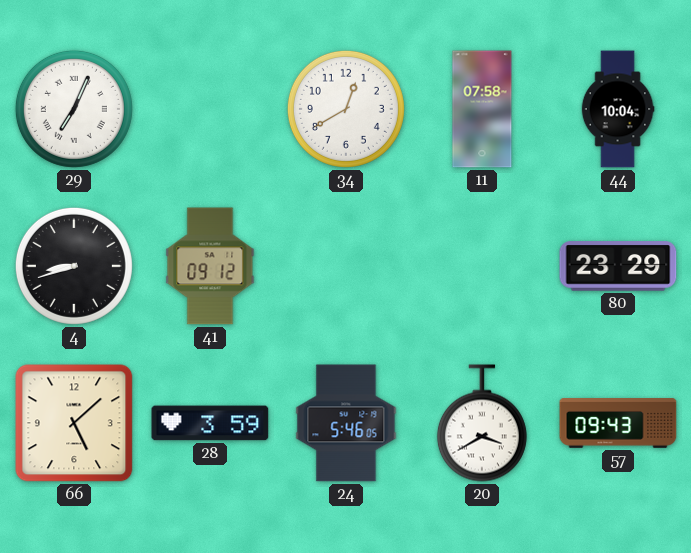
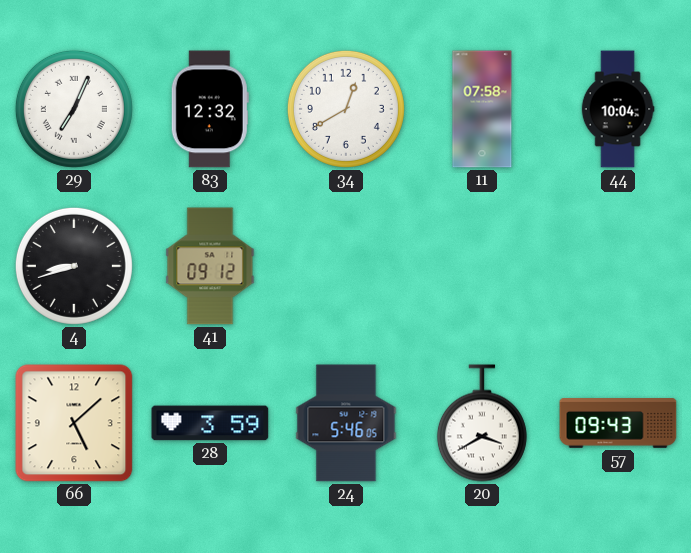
83: none -> 12:32
80: 23:29 -> none
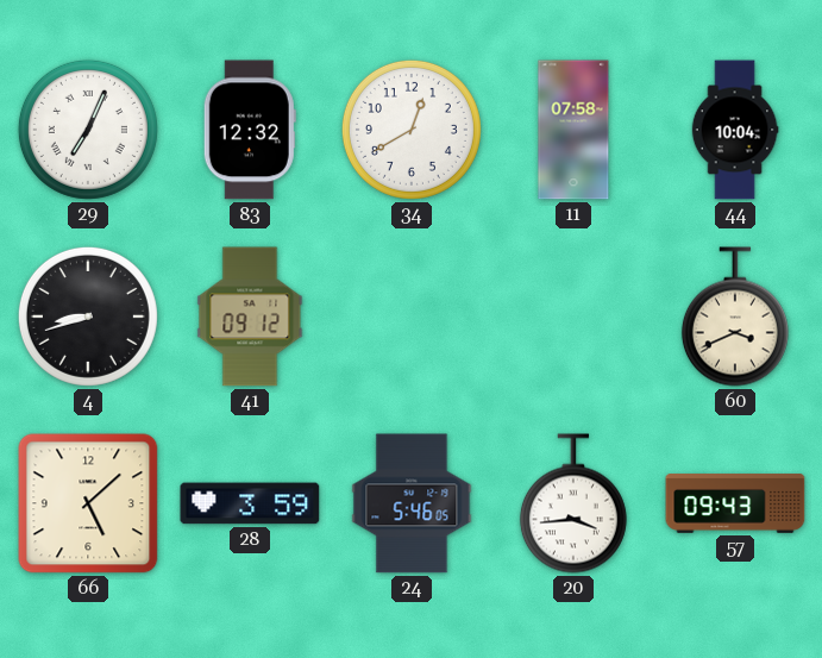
60: none -> 3:41
20: 3:40 -> 3:44
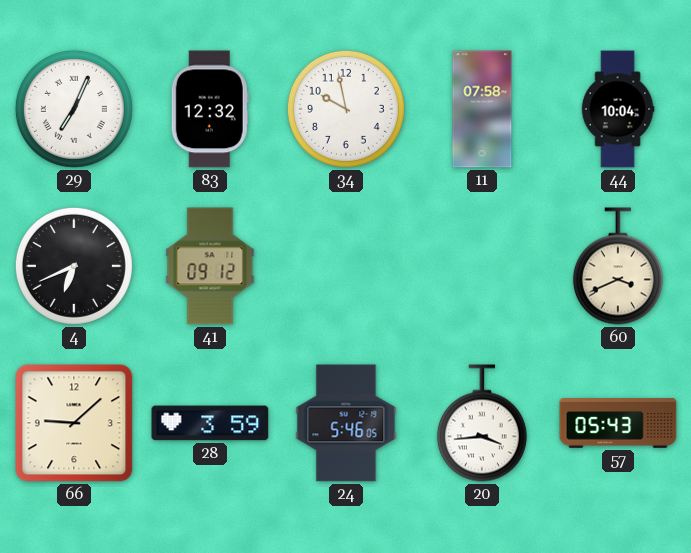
34: 12:40 -> 9:58
4: 8:42 -> 6:41
66: 5:08 -> 9:08
57: 09:43 -> 05:43
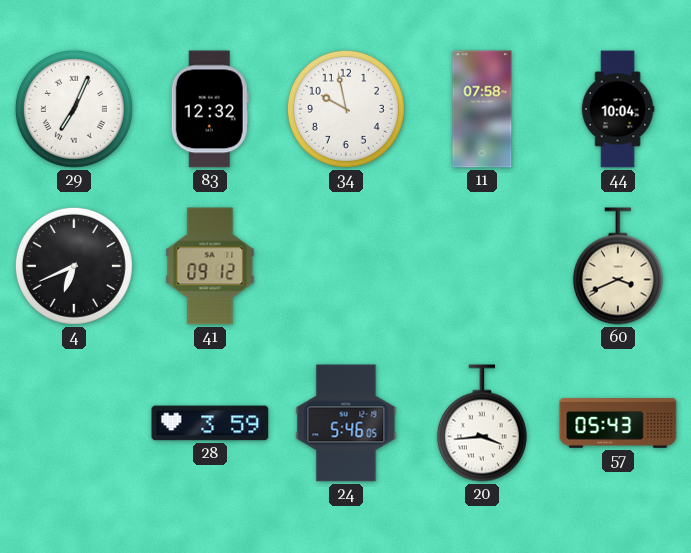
66: 9:08 -> none
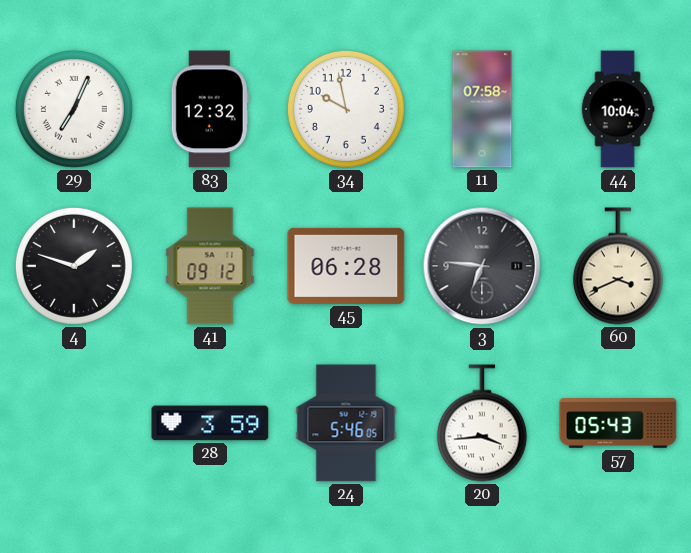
4: 6:41 -> 1:48
45: none -> 06:28
3: none -> 6:46
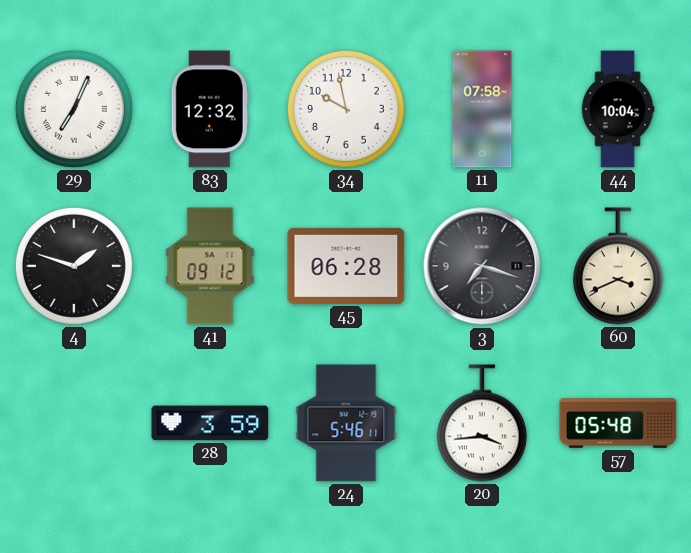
3: 6:46 -> 7:18
24: 5:46:05 -> 5:46:11
57: 05:43 -> 05:48
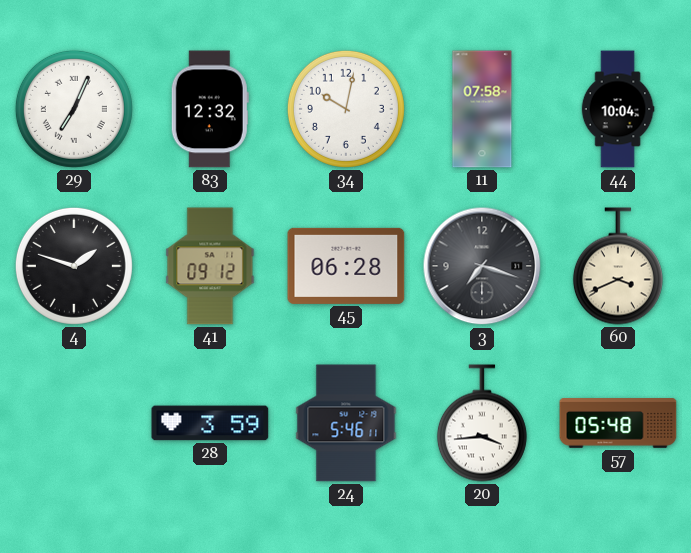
34: 9:58 -> 10:02
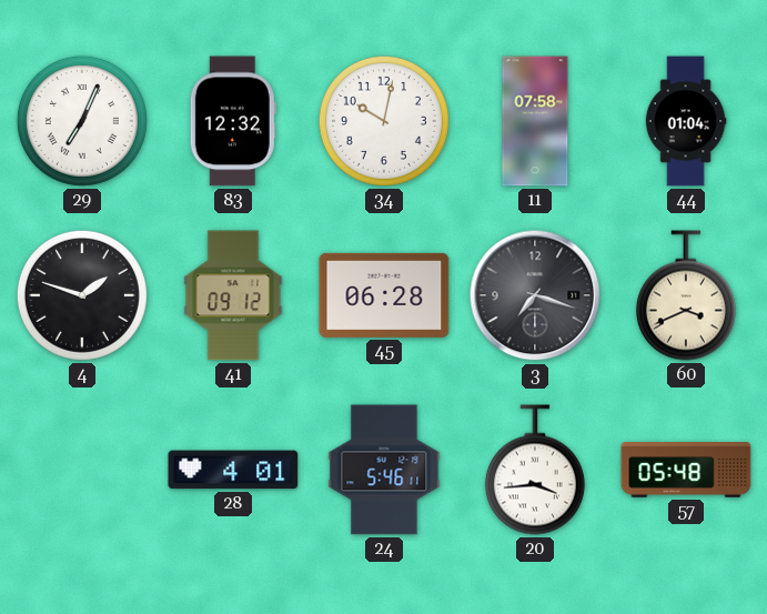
44: 10:04 -> 01:04
28: 3:59 -> 4:01
